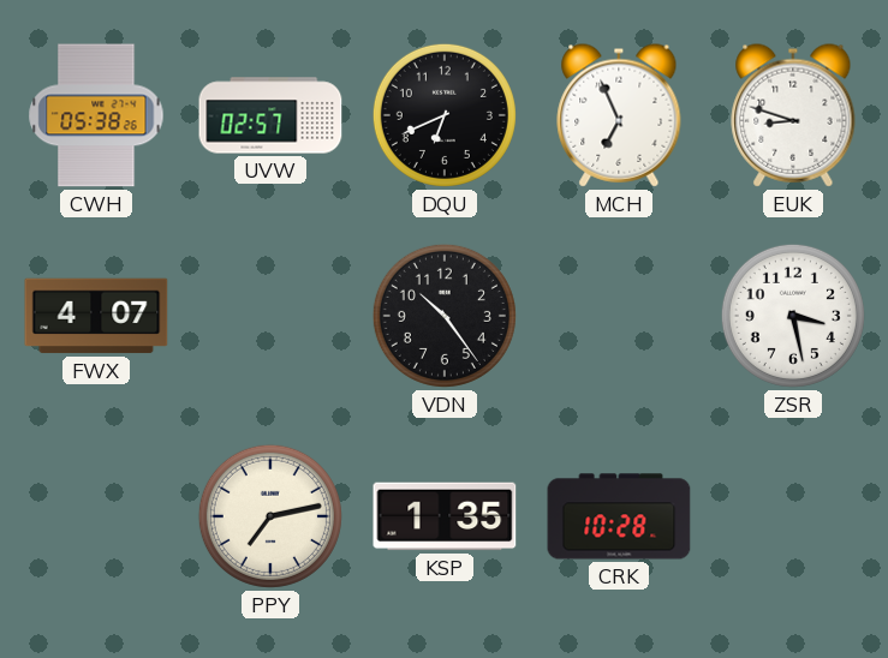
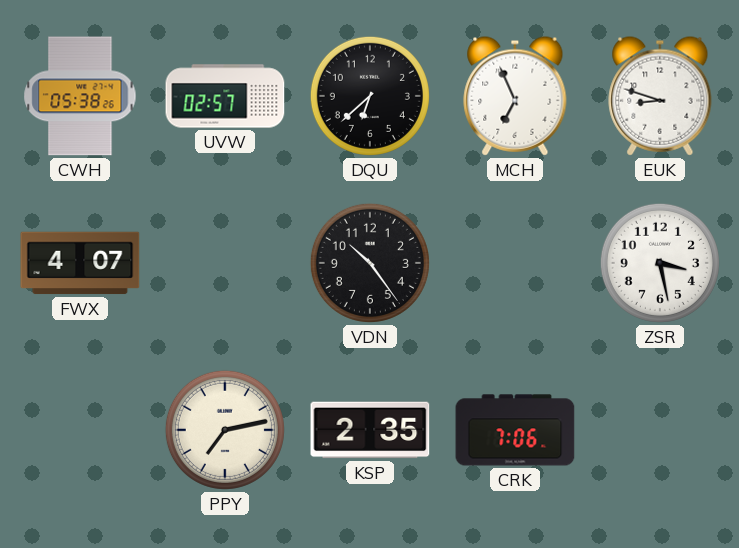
DQU: 6:41 -> 6:38
KSP: 1:35 -> 2:35
CRK: 10:28 -> 7:06
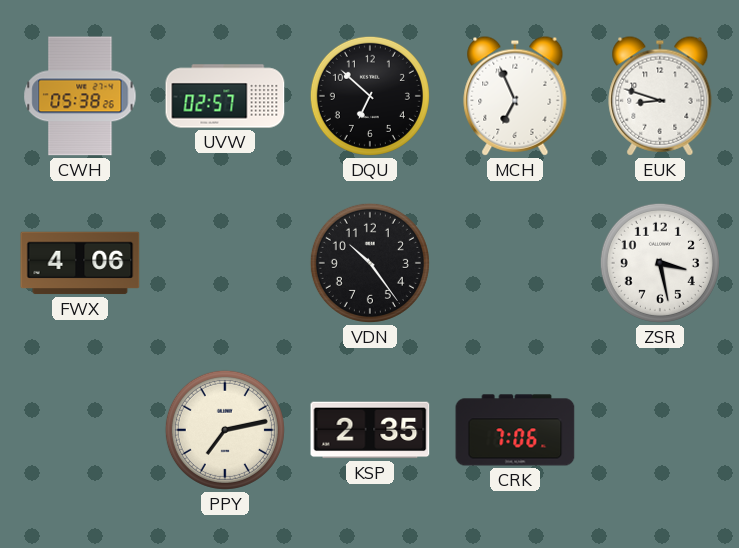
DQU: 6:38 -> 6:52
FWX: 4:07 -> 4:06
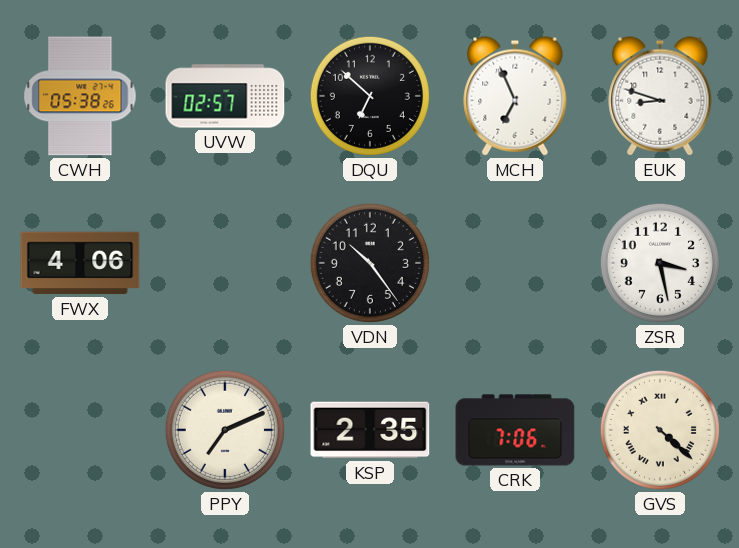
PPY: 7:13 -> 7:11
GVS: none -> 4:22
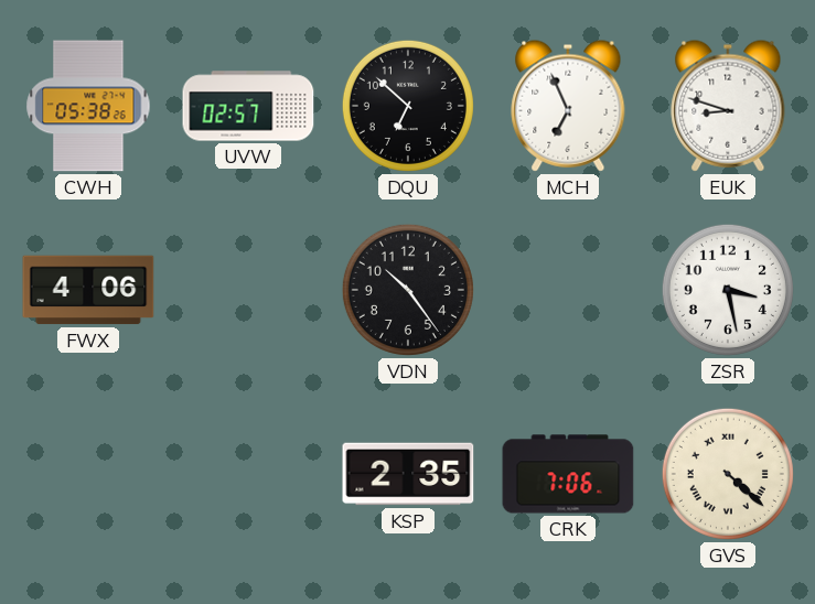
PPY: 7:11 -> none
